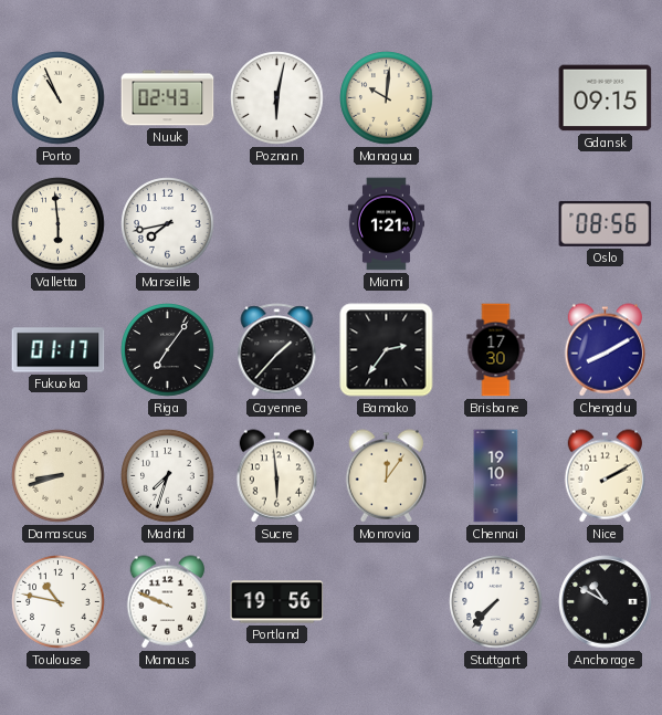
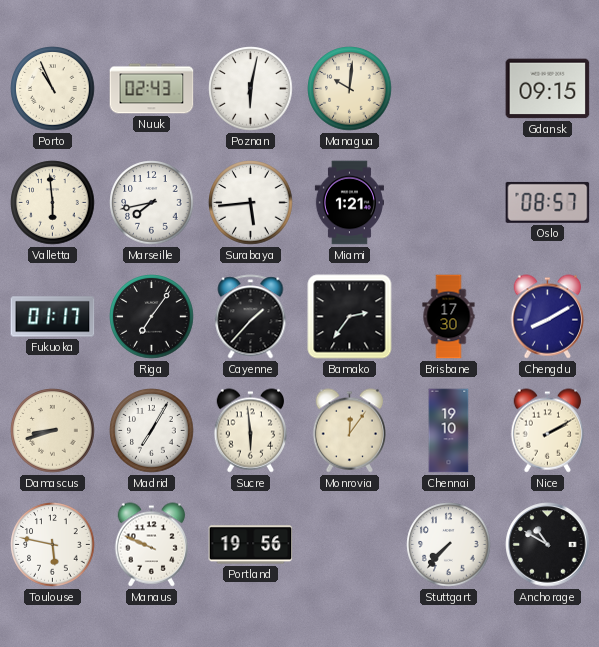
Surabaya: none -> 5:44
Oslo: 08:56 -> 08:57
Madrid: 7:33 -> 7:05
Toulouse: 10:47 -> 5:47
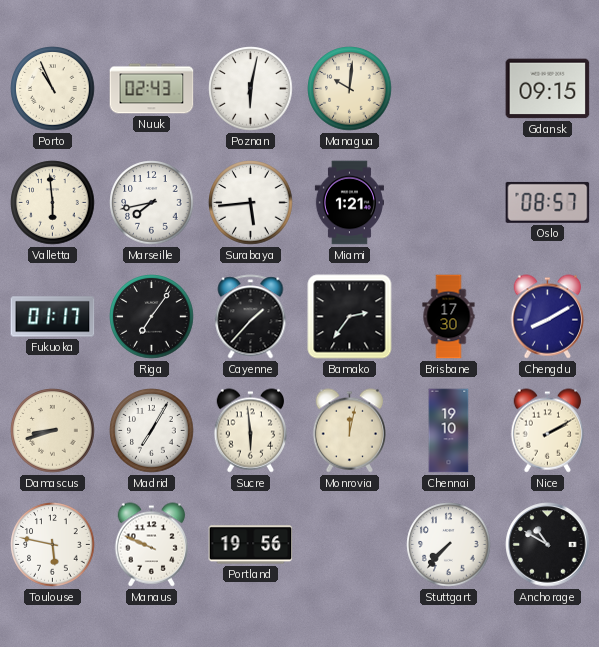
Monrovia: 12:06 -> 12:02
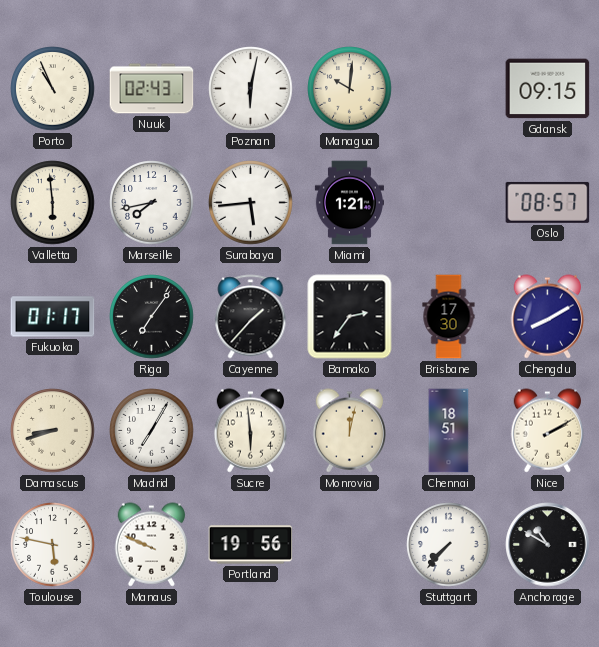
Chennai: 19:10 -> 18:51
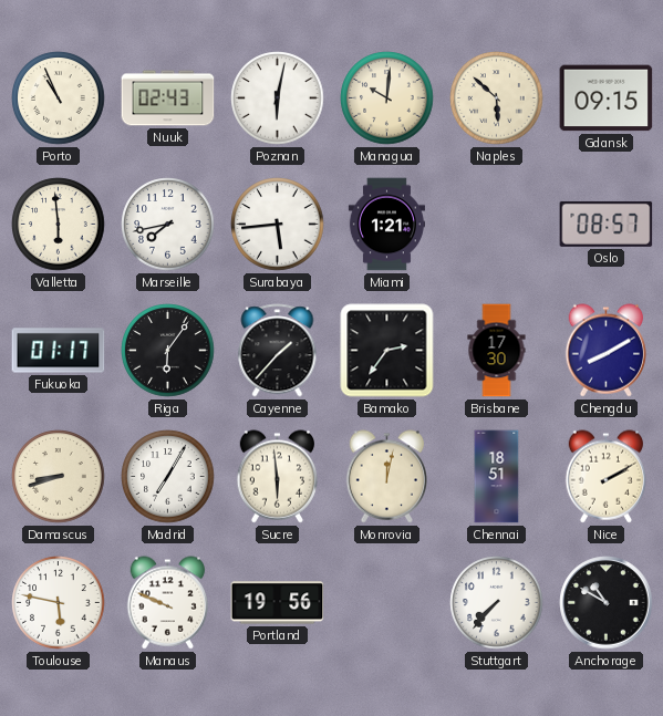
Naples: none -> 5:52
Riga: 7:06 -> 6:06
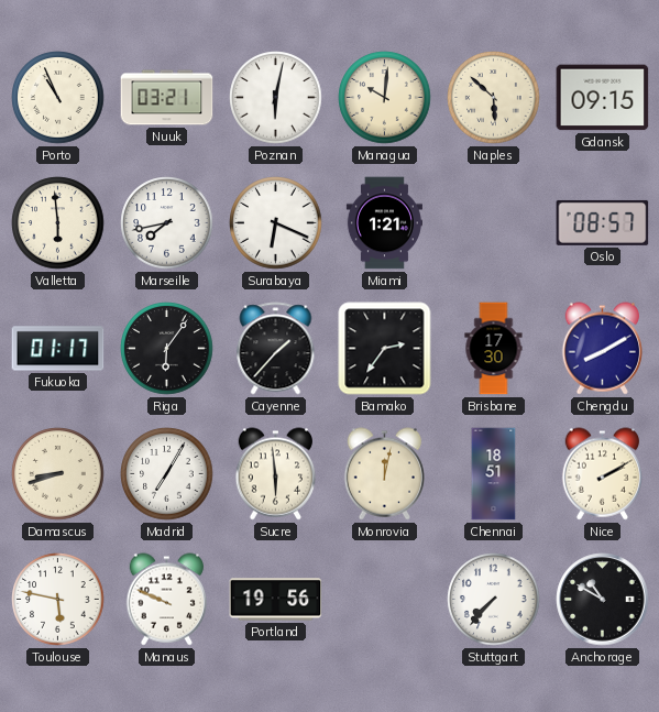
Nuuk: 02:43 -> 03:21
Surabaya: 5:44 -> 6:19
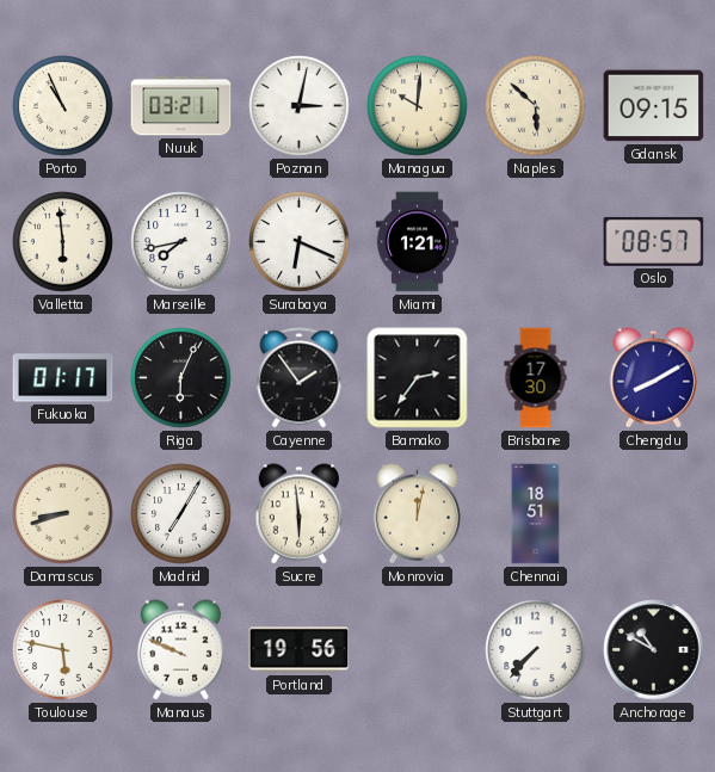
Poznan: 6:02 -> 3:02
Riga: 6:06 -> 6:04
Cayenne: 1:37 -> 1:54
Nice: 2:10 -> none
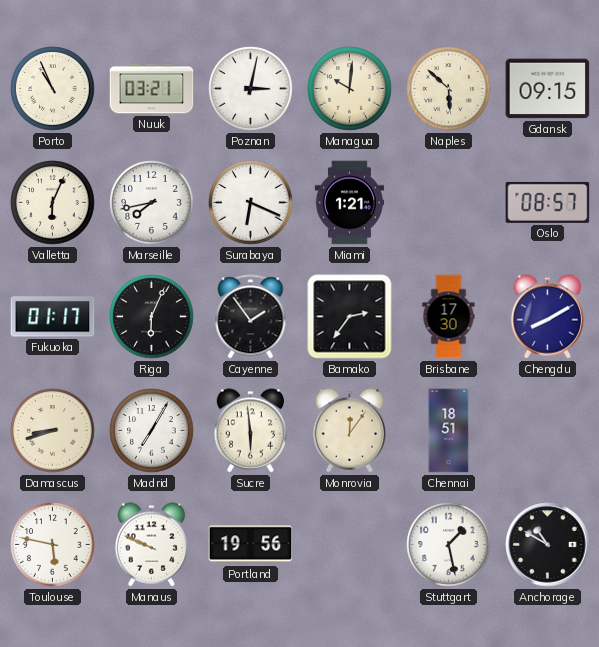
Valletta: 5:59 -> 6:04
Monrovia: 12:02 -> 12:06
Stuttgart: 7:37 -> 1:28
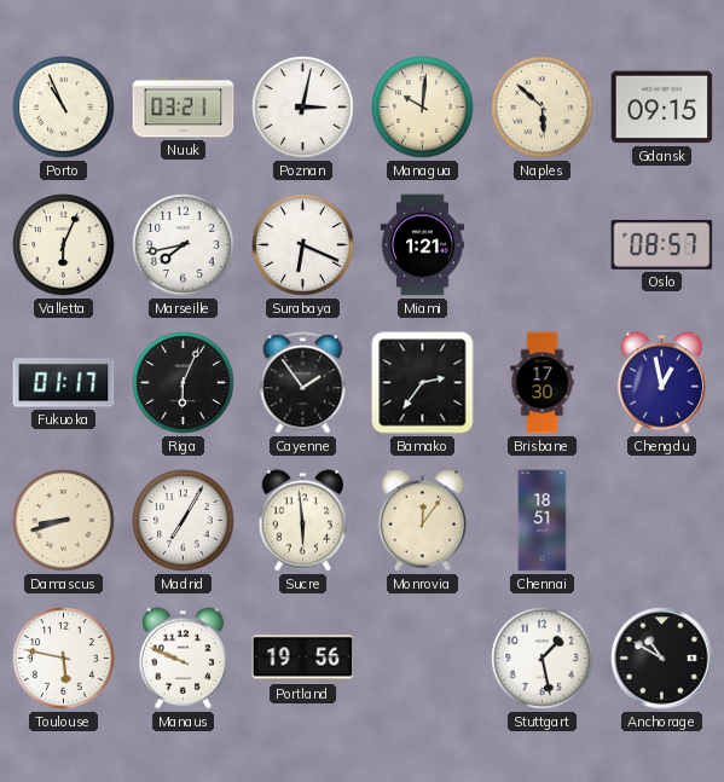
Chengdu: 8:10 -> 12:58
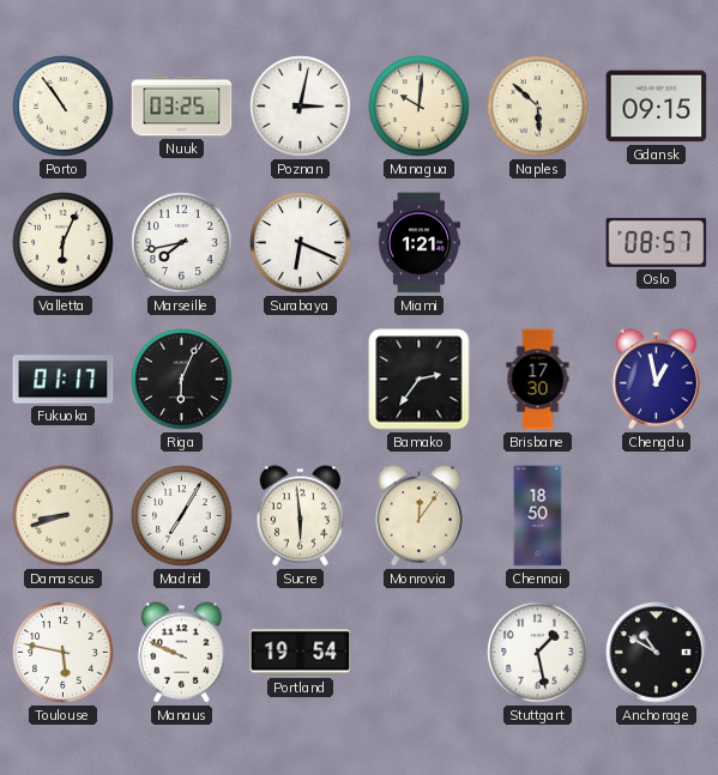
Porto: 10:56 -> 10:54
Nuuk: 03:21 -> 03:25
Cayenne: 1:54 -> none
Chennai: 18:51 -> 18:50
Portland: 19:56 -> 19:54
